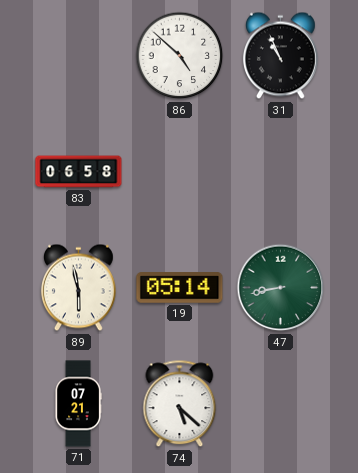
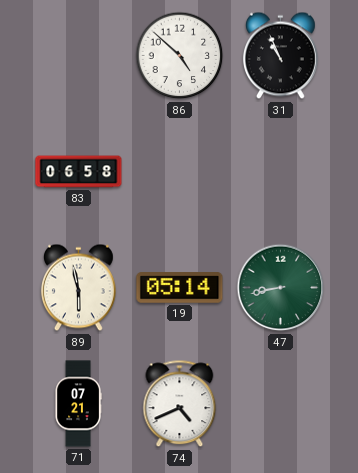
74: 5:22 -> 4:41
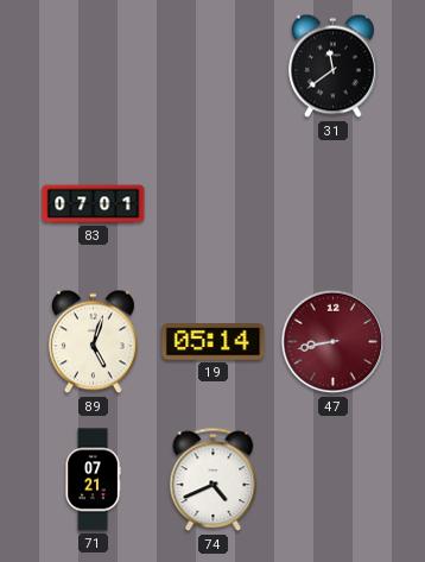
86: 4:52 -> none
31: 10:56 -> 11:39
83: 06:58 -> 07:01
89: 5:58 -> 5:03
47 dial: green -> burgundy
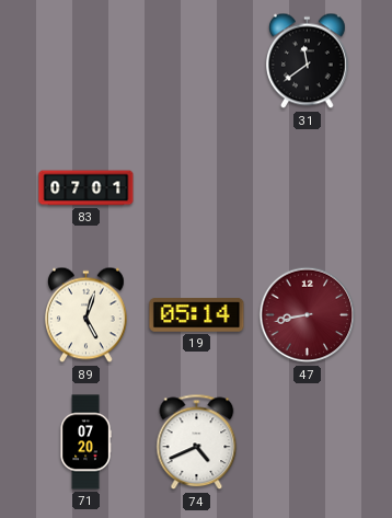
71: 07:21 -> 07:20
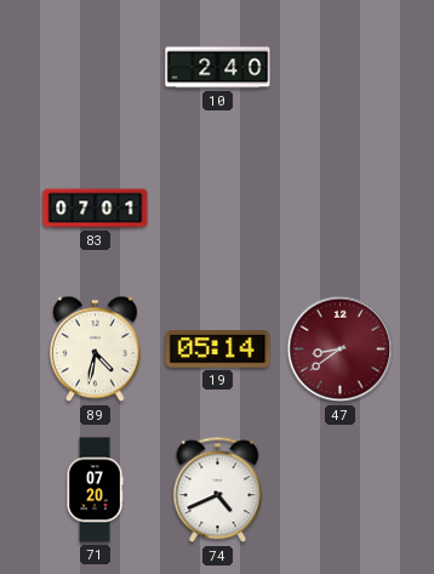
10: none -> 2:40
31: 11:39 -> none
89: 5:03 -> 4:32
47: 8:43 -> 8:39
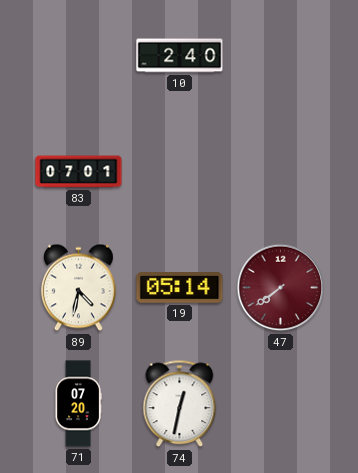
47: 8:39 -> 7:39
74: 4:41 -> 12:32
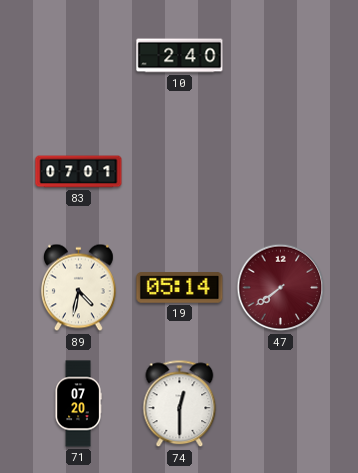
74: 12:32 -> 12:30
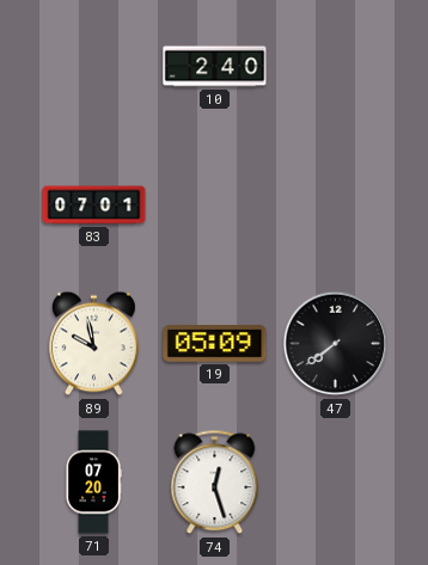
89: 4:32 -> 9:58
19: 05:14 -> 05:09
47 dial: burgundy -> black
74: 12:30 -> 12:27
